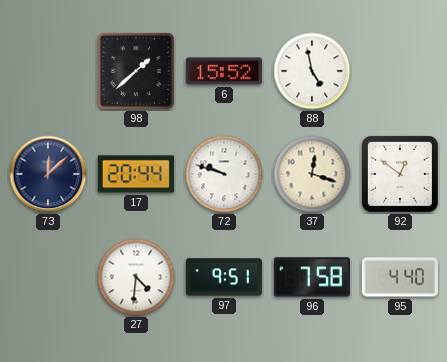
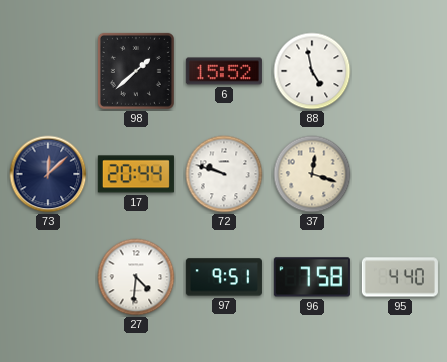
92: 12:51 -> none
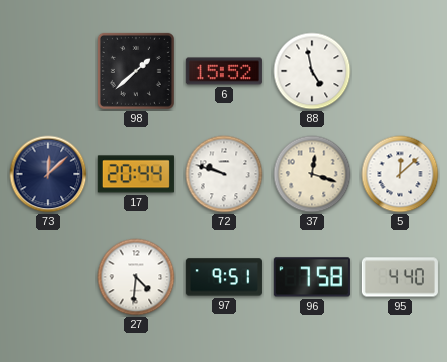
5: none -> 12:08
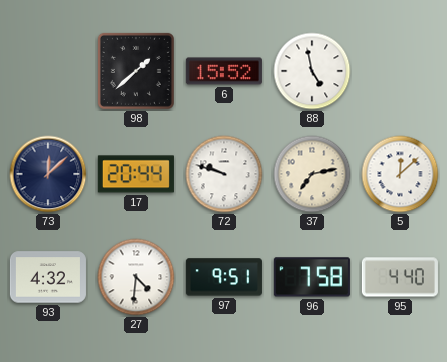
37: 12:18 -> 7:13
93: none -> 4:32
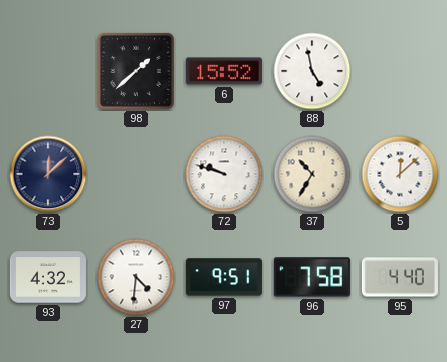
17: 20:44 -> none
37: 7:13 -> 10:35
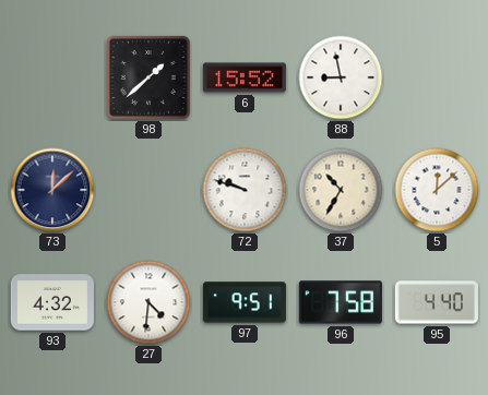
88: 4:58 -> 8:58
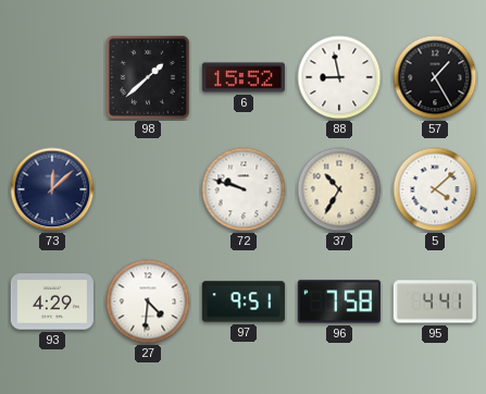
57: none -> 1:25
5: 12:08 -> 4:08
93: 4:32 -> 4:29
95: 4:40 -> 4:41
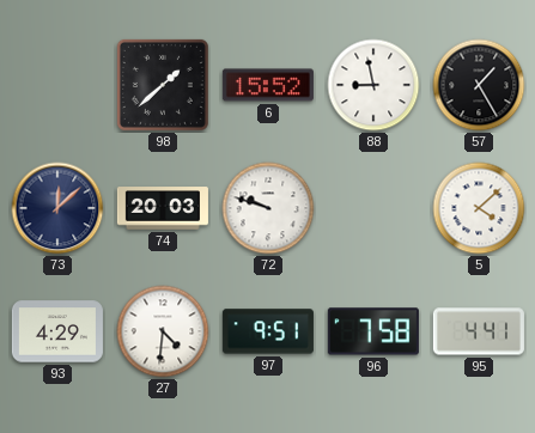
74: none -> 20:03
37: 10:35 -> none
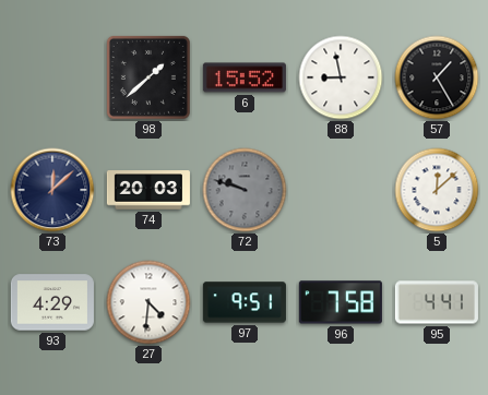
72 dial: white -> grey
5: 4:08 -> 12:08
